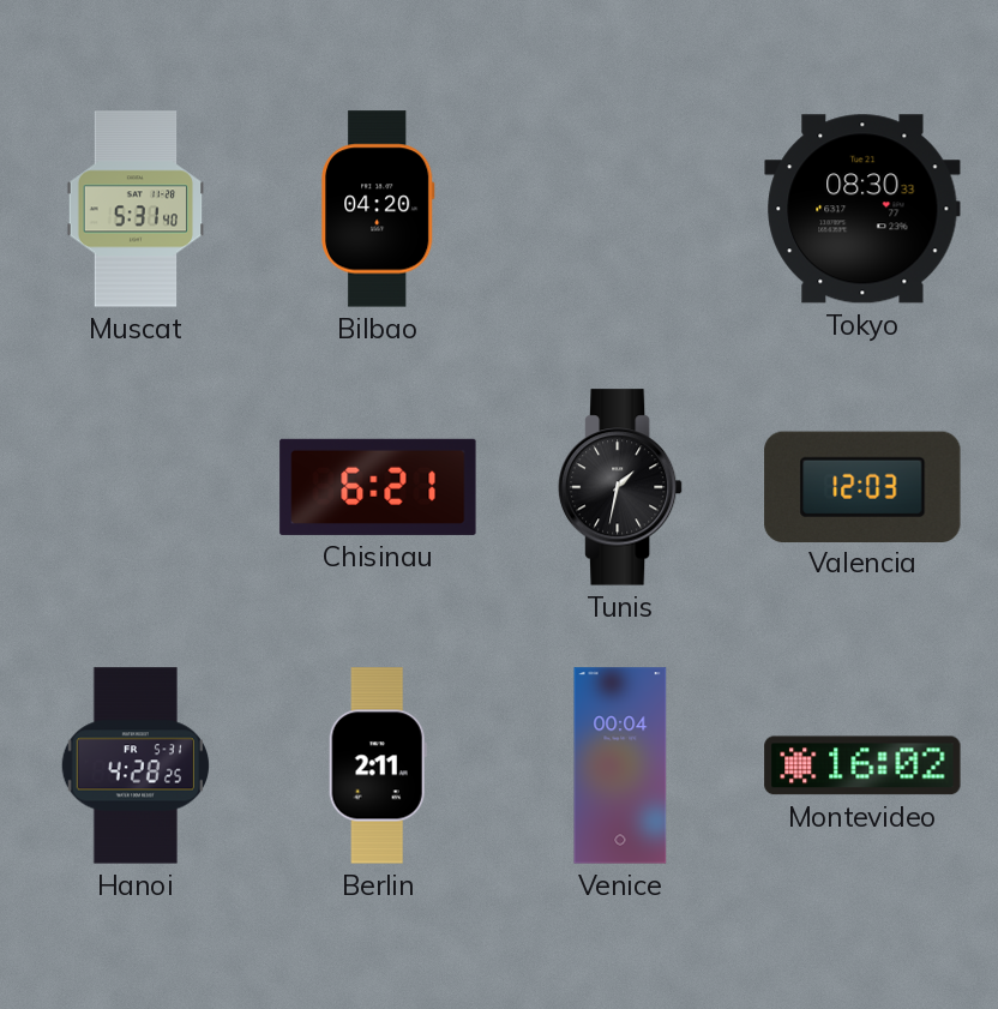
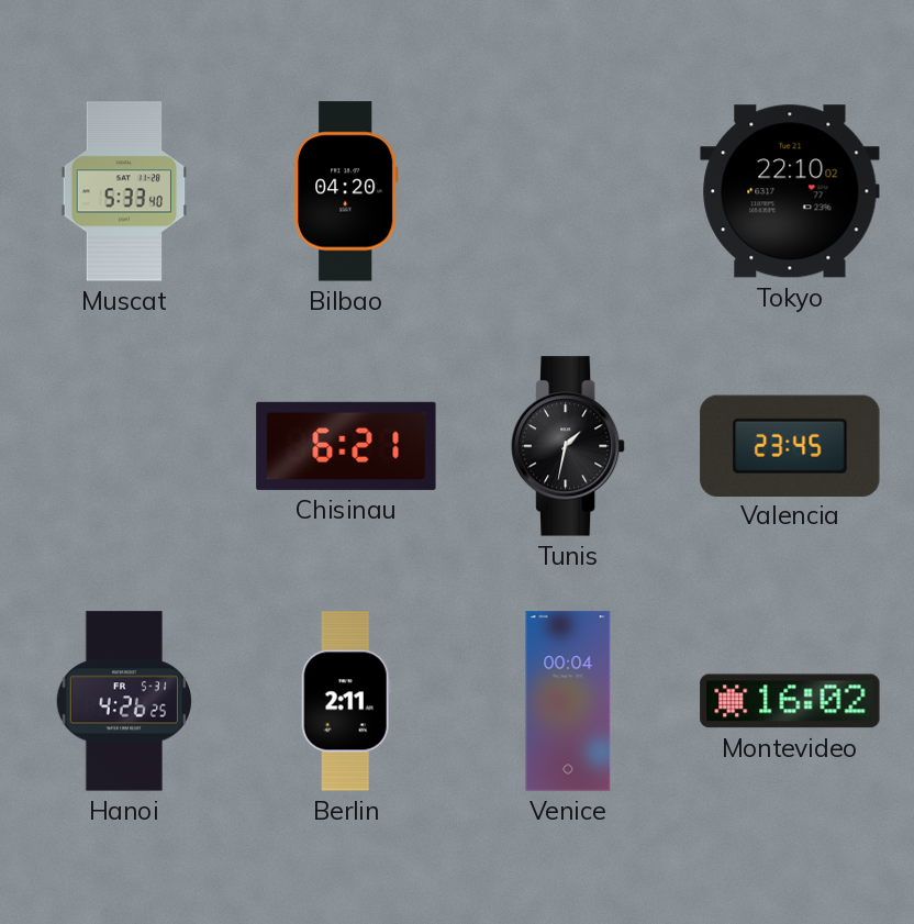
Muscat: 5:31 -> 5:33
Tokyo: 08:30 -> 22:10
Valencia: 12:03 -> 23:45
Hanoi: 4:28 -> 4:26
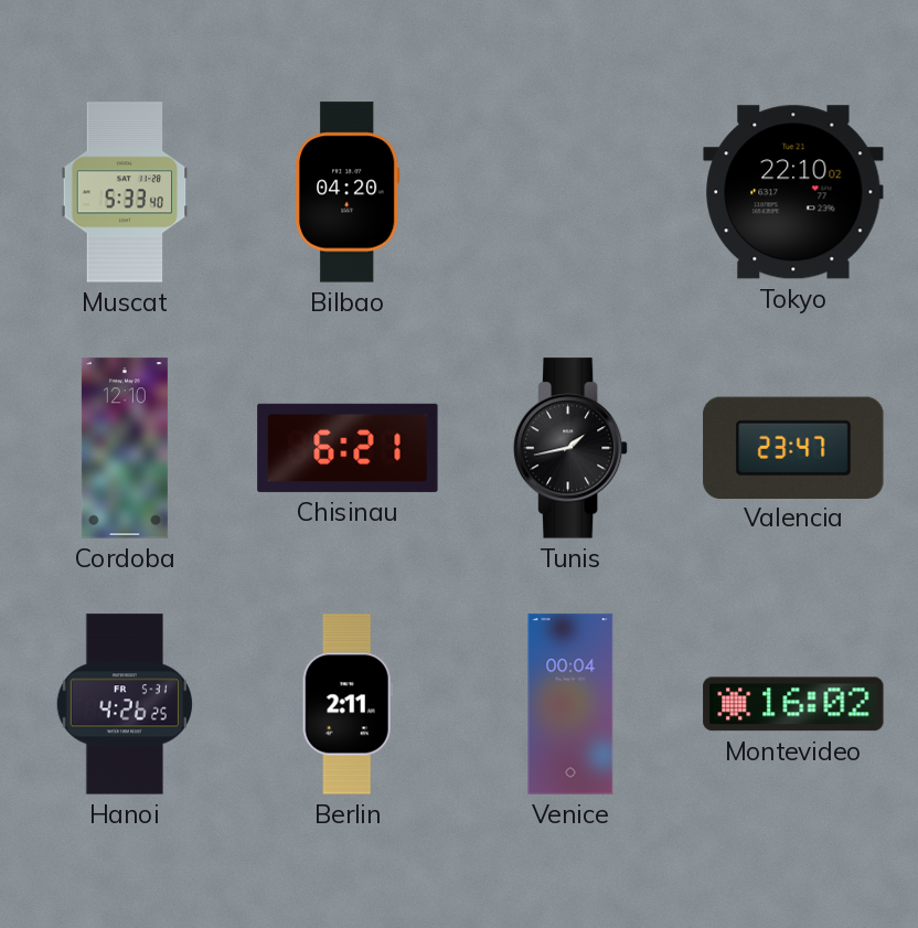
Cordoba: none -> 12:10
Tunis: 1:32 -> 1:43
Valencia: 23:45 -> 23:47
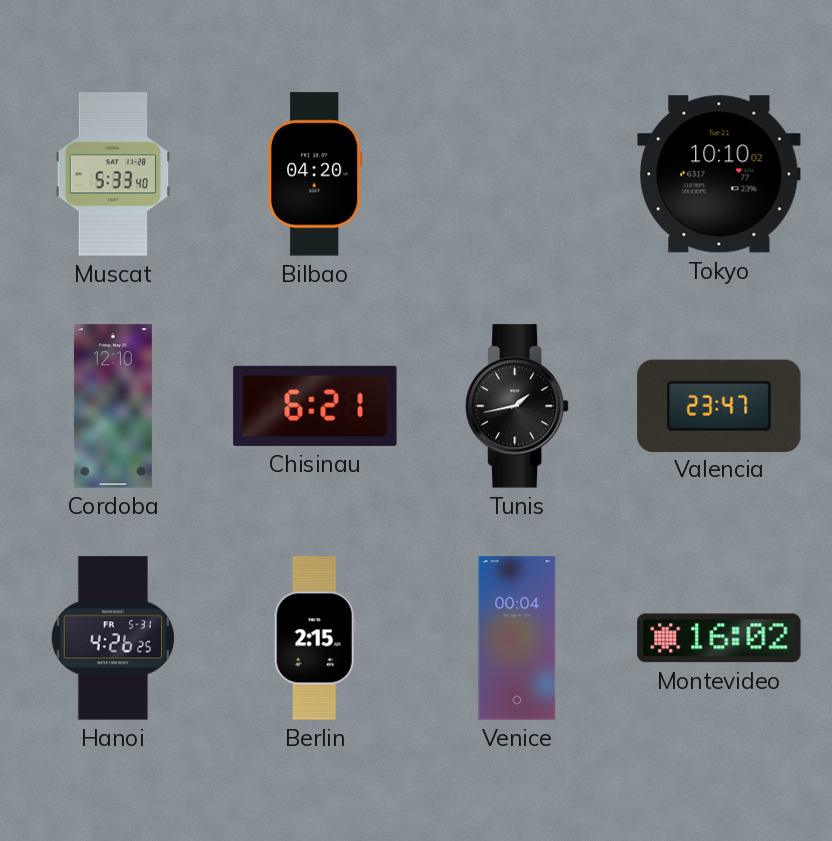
Tokyo: 22:10 -> 10:10
Berlin: 2:11 -> 2:15
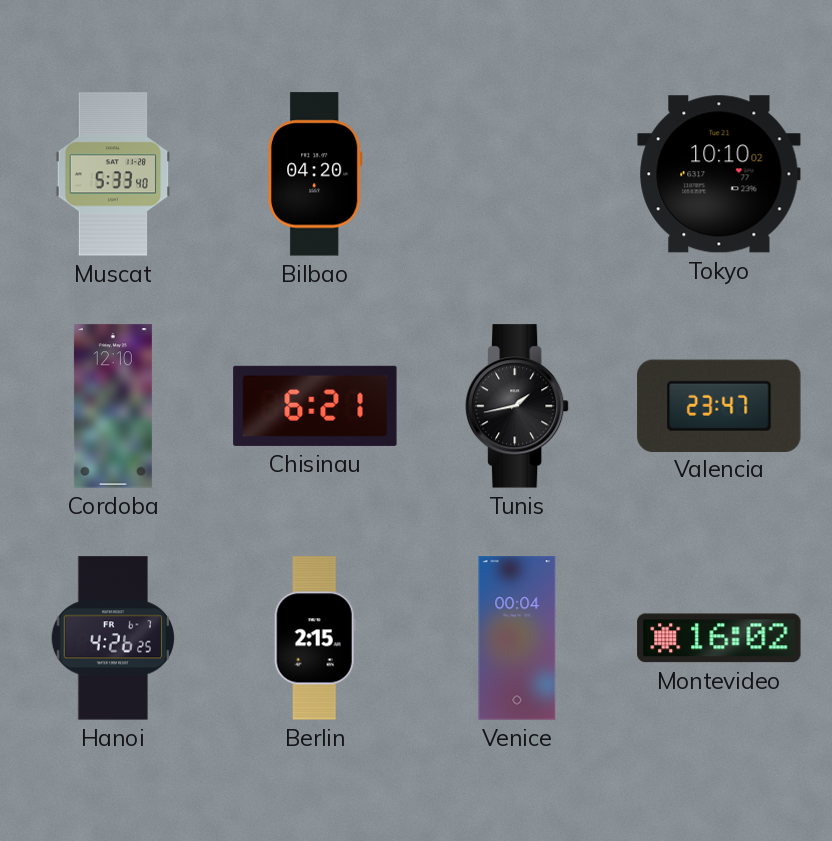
Hanoi date: FR 5-31 -> FR 6-7
